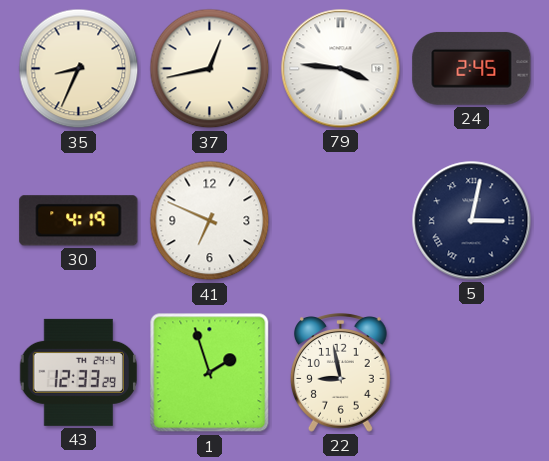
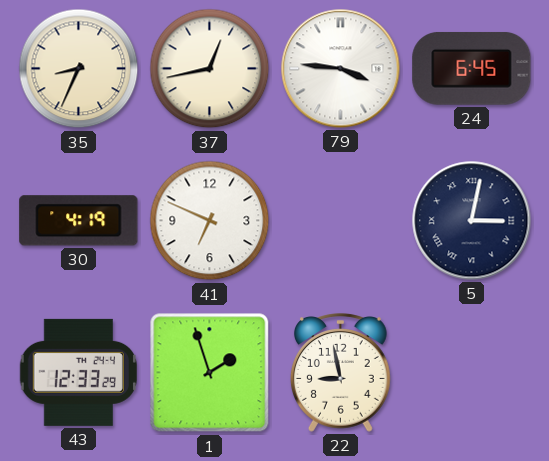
24: 2:45 -> 6:45
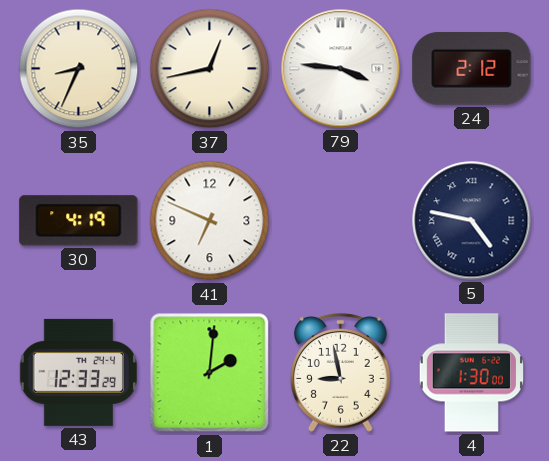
24: 6:45 -> 2:12
5: 3:02 -> 4:47
1: 1:57 -> 2:01
4: none -> 1:30
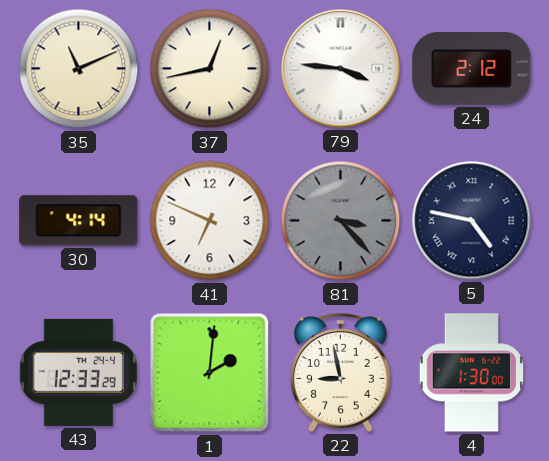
35: 8:34 -> 11:11
30: 4:19 -> 4:14
81: none -> 3:23
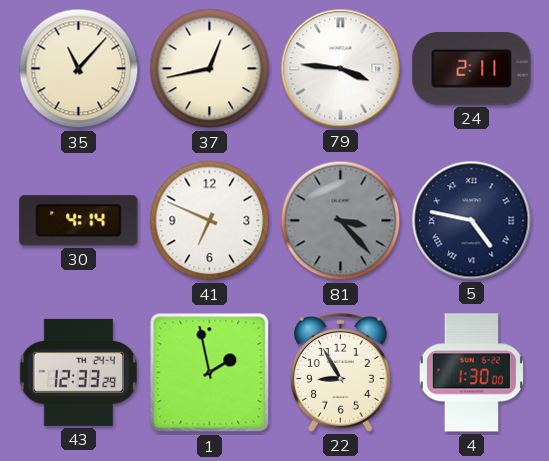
35: 11:11 -> 11:07
24: 2:12 -> 2:11
1: 2:01 -> 1:58
22: 8:58 -> 8:55
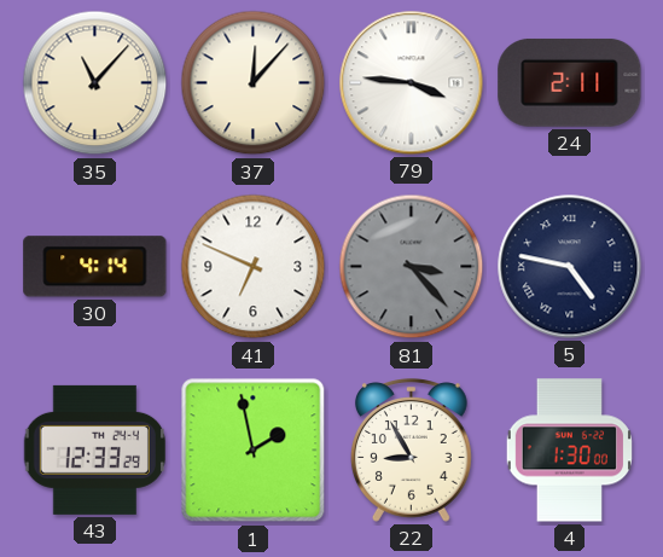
37: 12:43 -> 12:07
